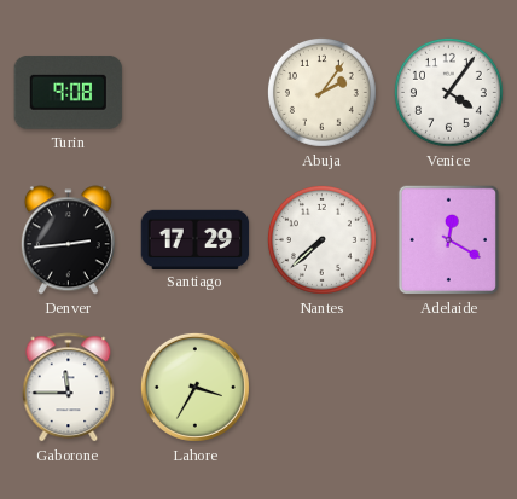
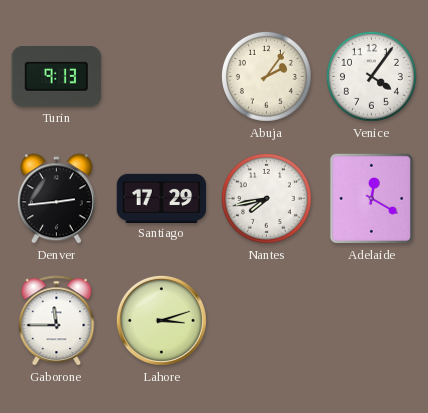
Turin: 9:08 -> 9:13
Nantes: 7:38 -> 7:43
Lahore: 3:35 -> 3:12
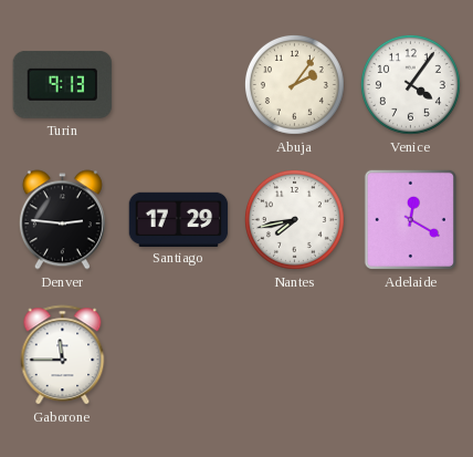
Denver: 2:44 -> 2:46
Lahore: 3:12 -> none
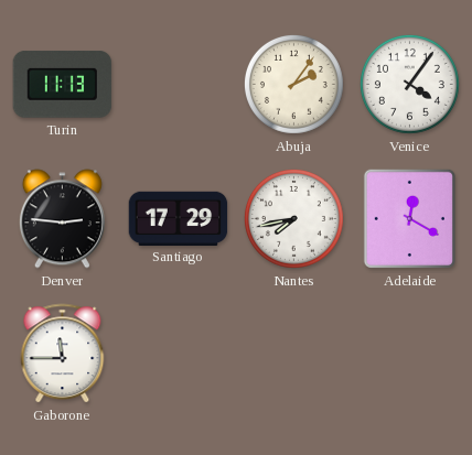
Turin: 9:13 -> 11:13
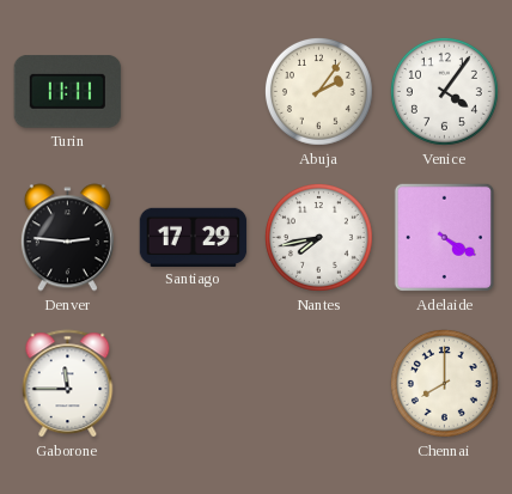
Turin: 11:13 -> 11:11
Adelaide: 12:20 -> 4:20
Chennai: none -> 8:00
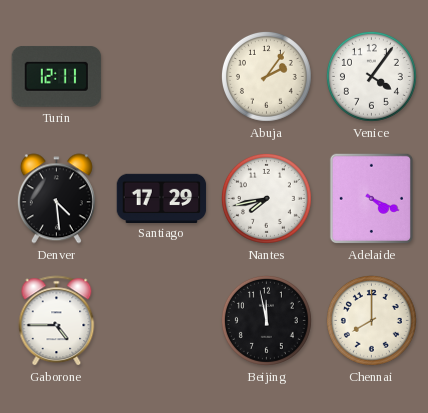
Turin: 11:11 -> 12:11
Denver: 2:46 -> 4:29
Adelaide: 4:20 -> 4:19
Gaborone: 11:45 -> 4:45
Beijing: none -> 11:58
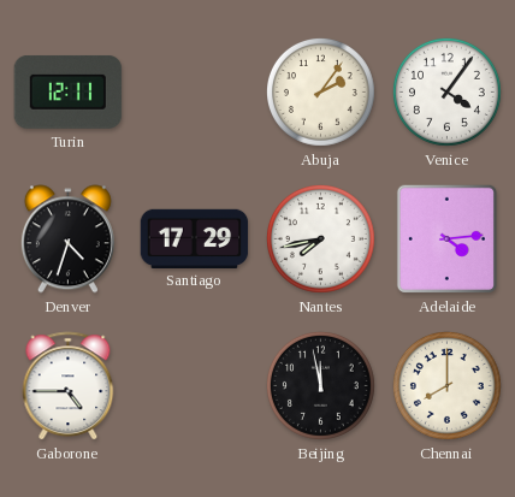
Denver: 4:29 -> 4:33
Adelaide: 4:19 -> 4:14
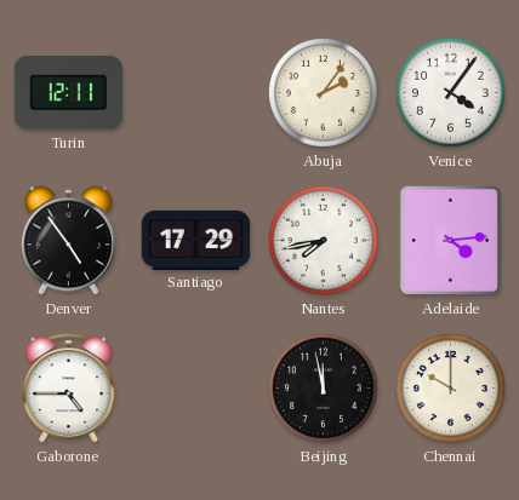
Denver: 4:33 -> 4:54
Chennai: 8:00 -> 10:00
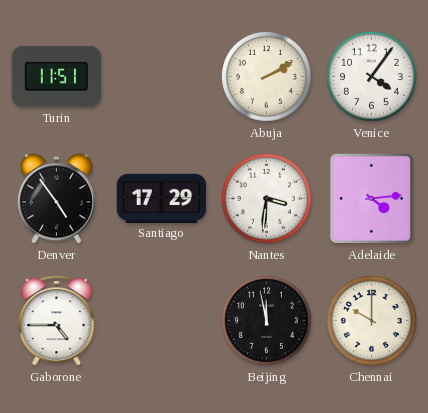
Turin: 12:11 -> 11:51
Abuja: 2:06 -> 2:10
Nantes: 7:43 -> 3:31
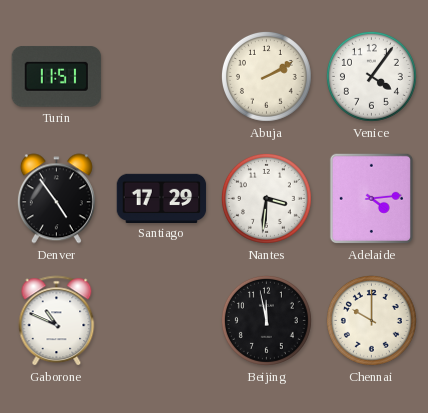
Gaborone: 4:45 -> 10:49
